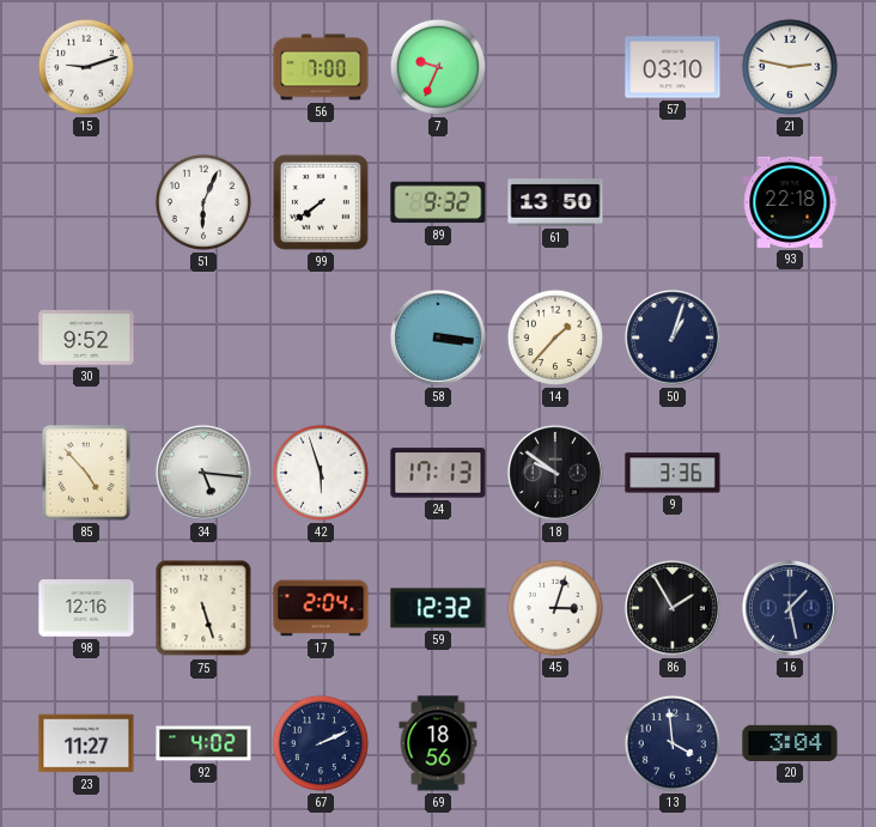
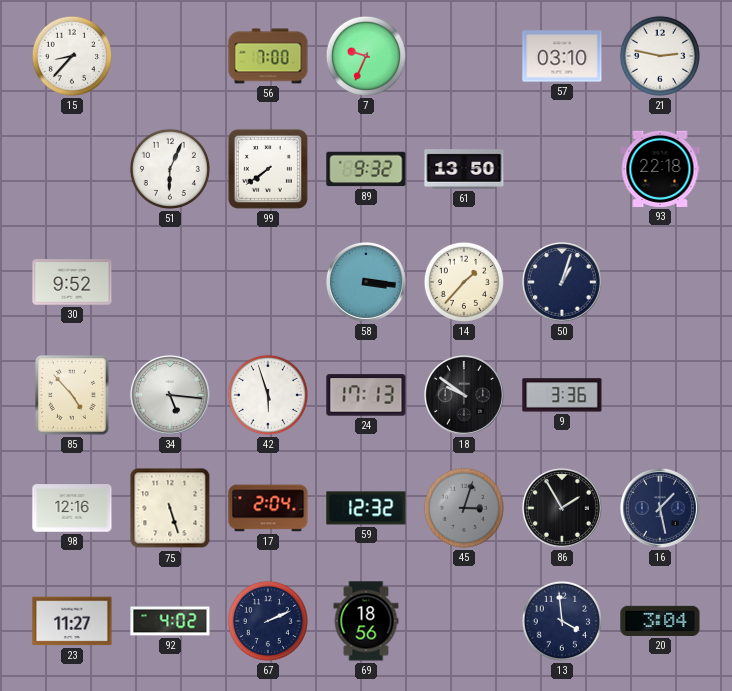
15: 9:12 -> 8:37
45 dial: white -> grey
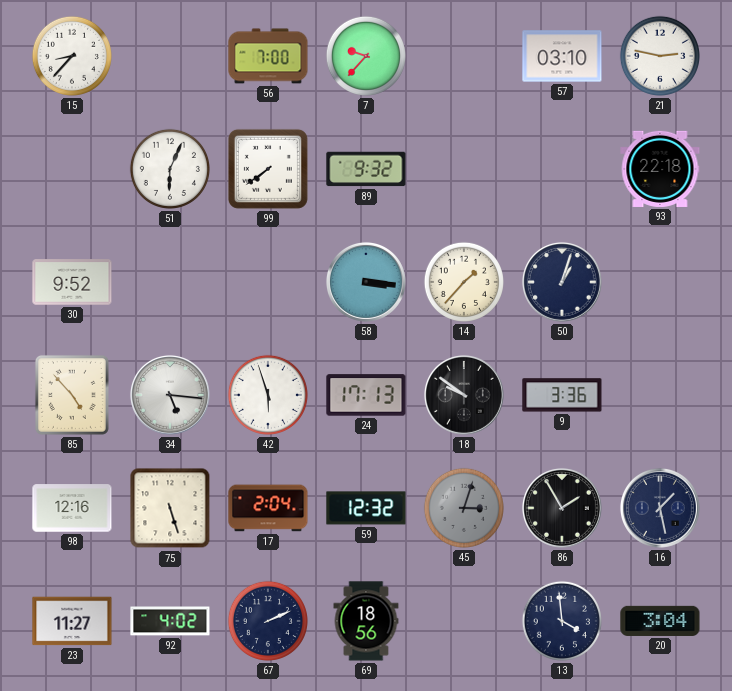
7: 9:34 -> 9:37
61: 13:50 -> none
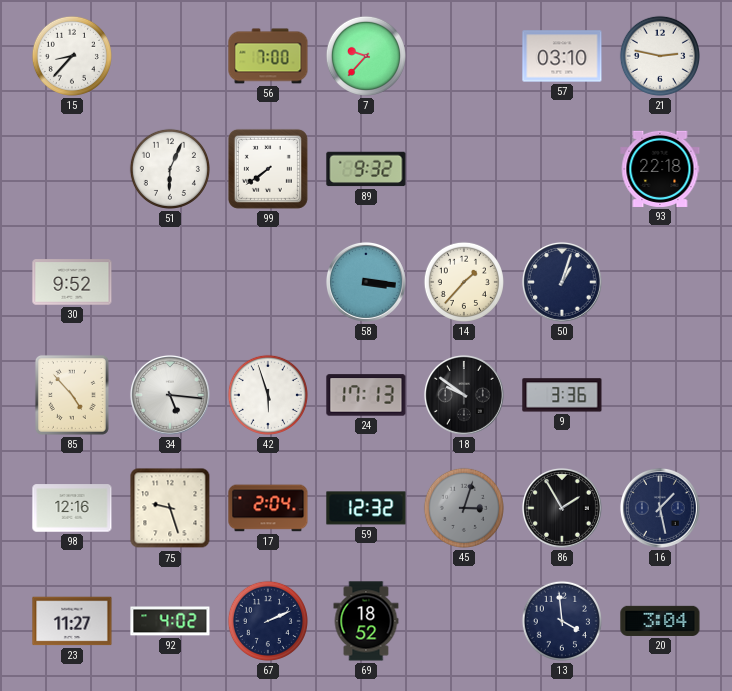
75: 5:27 -> 9:27
69: 18:56 -> 18:52
